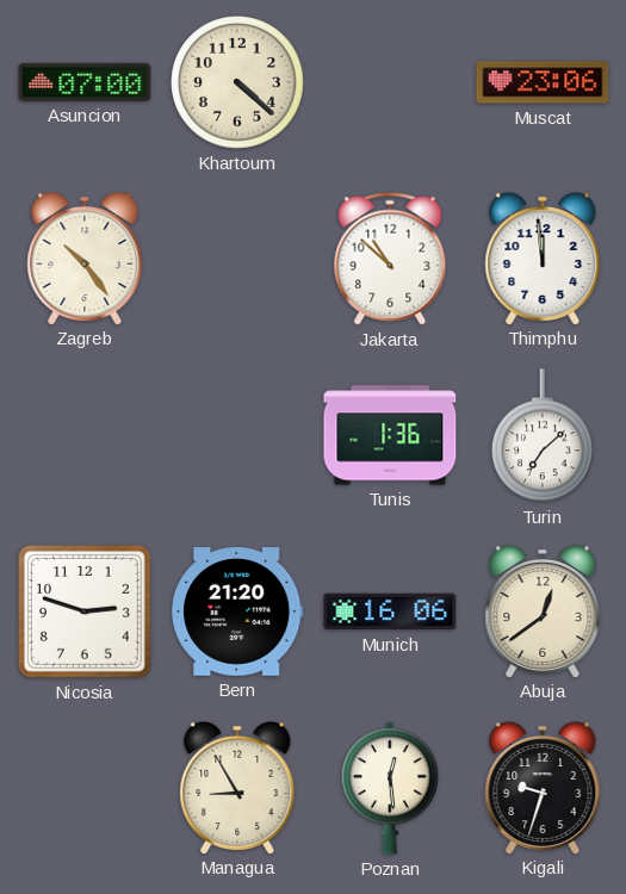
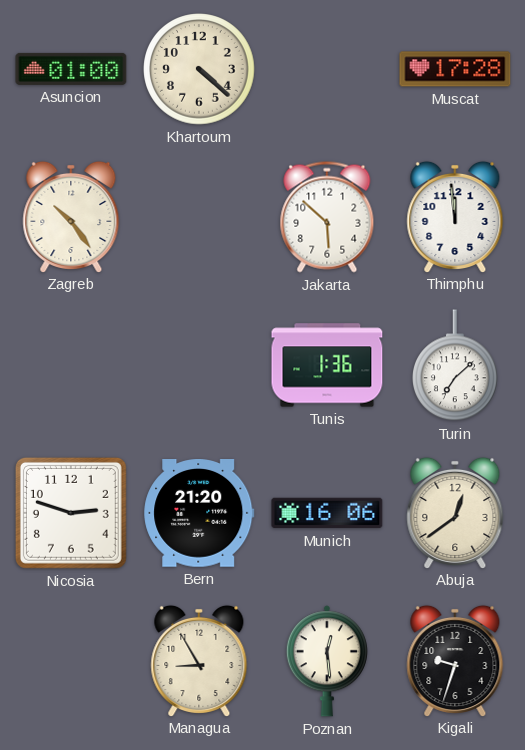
Asuncion: 07:00 -> 01:00
Muscat: 23:06 -> 17:28
Jakarta: 10:52 -> 5:52
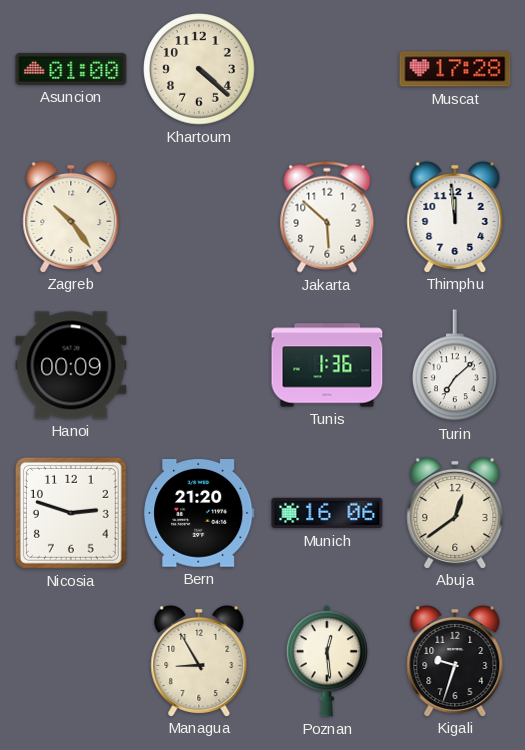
Hanoi: none -> 00:09
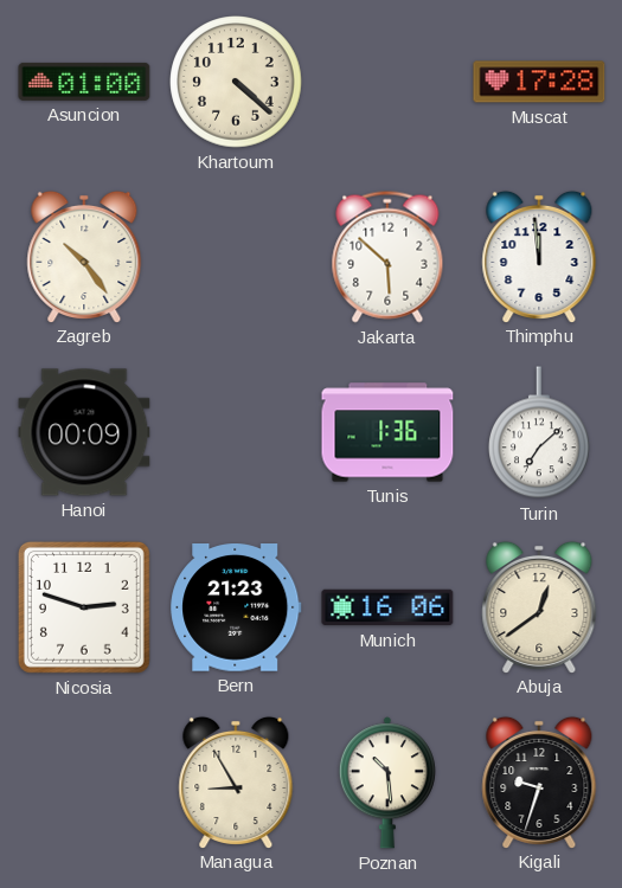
Bern: 21:20 -> 21:23
Poznan: 12:29 -> 10:29
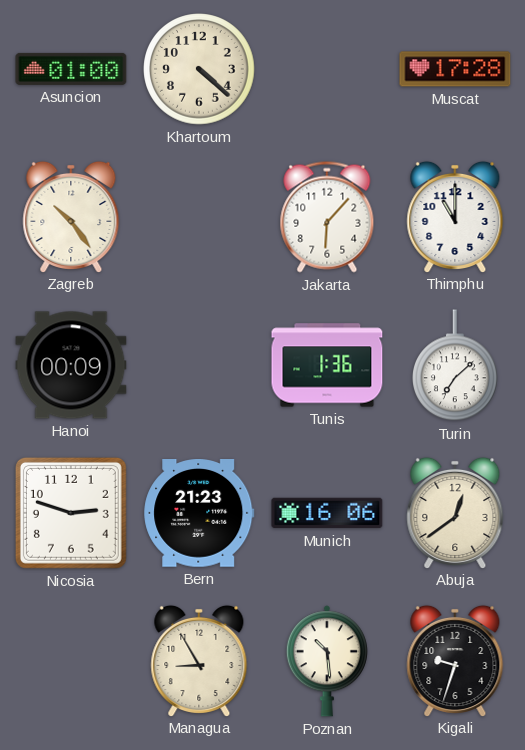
Jakarta: 5:52 -> 6:07
Thimphu: 11:59 -> 11:00
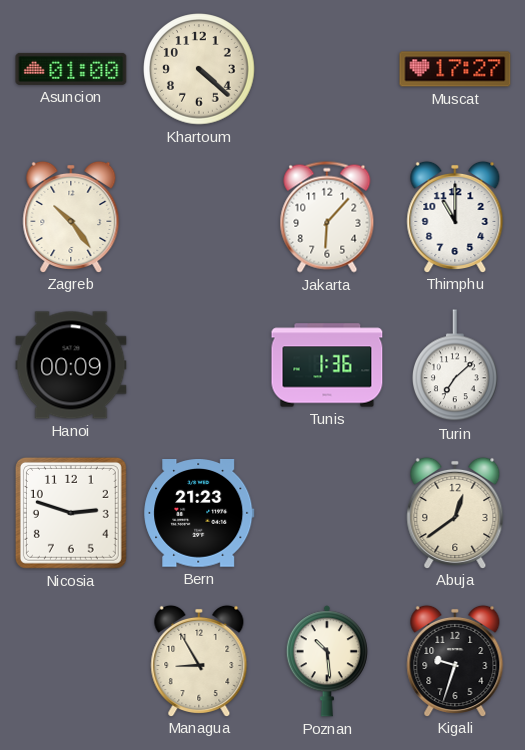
Muscat: 17:28 -> 17:27
Munich: 16:06 -> none
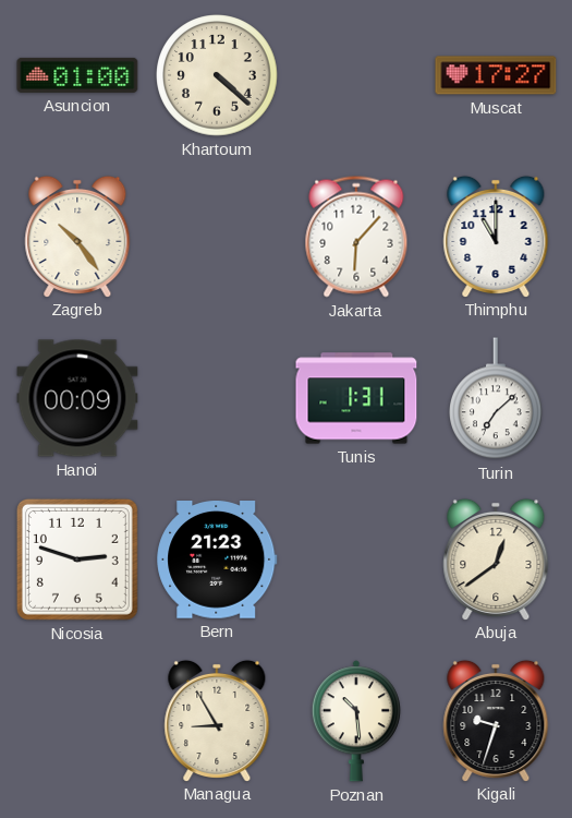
Tunis: 1:36 -> 1:31
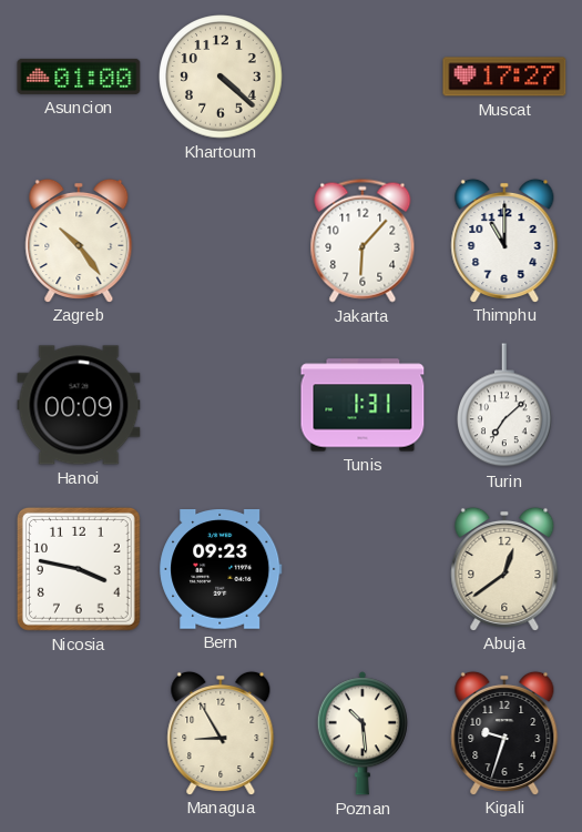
Nicosia: 2:48 -> 3:47
Bern: 21:23 -> 09:23
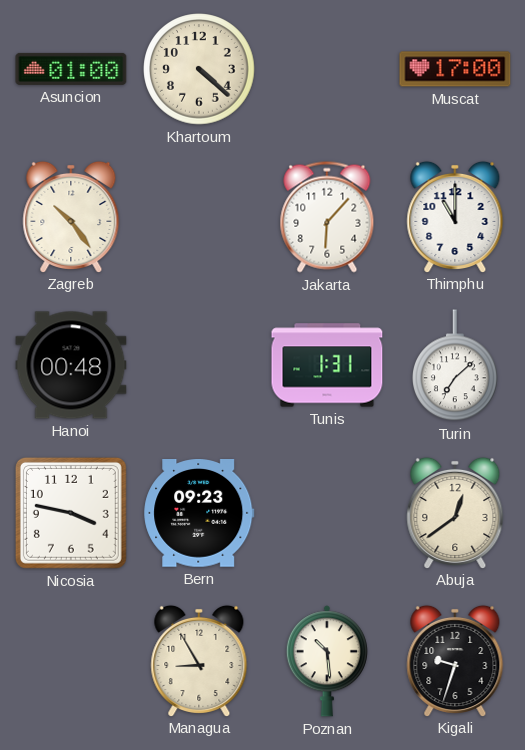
Muscat: 17:27 -> 17:00
Hanoi: 00:09 -> 00:48
